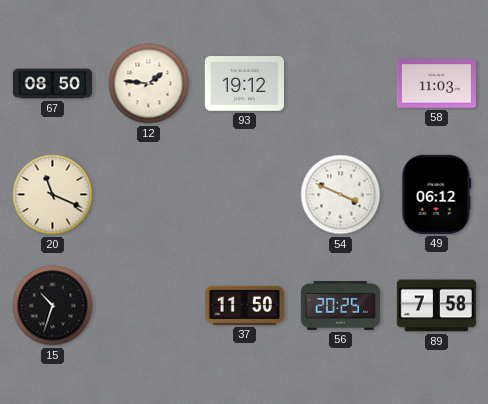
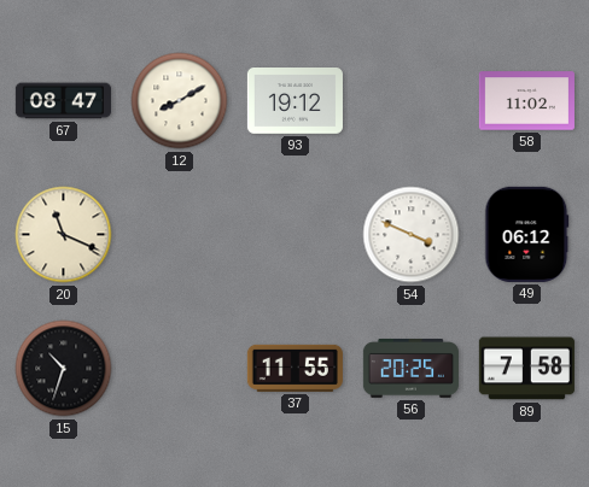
67: 08:50 -> 08:47
12: 1:46 -> 8:10
58: 11:03 -> 11:02
37: 11:50 -> 11:55
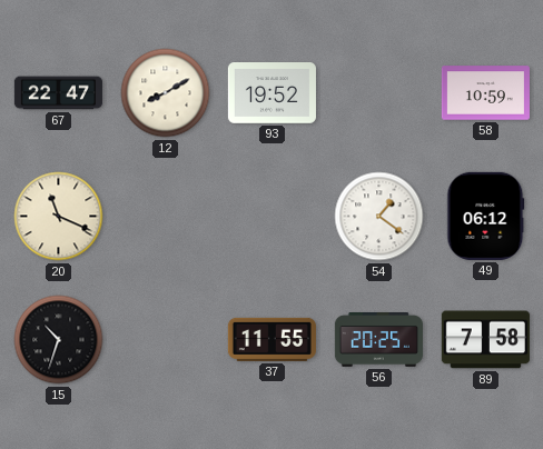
67: 08:47 -> 22:47
93: 19:12 -> 19:52
58: 11:02 -> 10:59
54: 3:49 -> 1:21
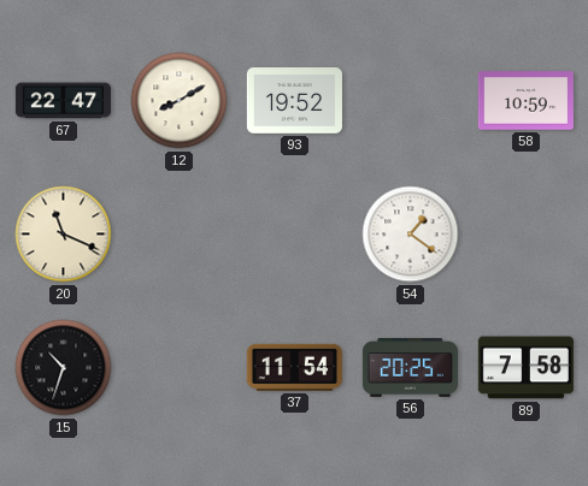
49: 06:12 -> none
37: 11:55 -> 11:54
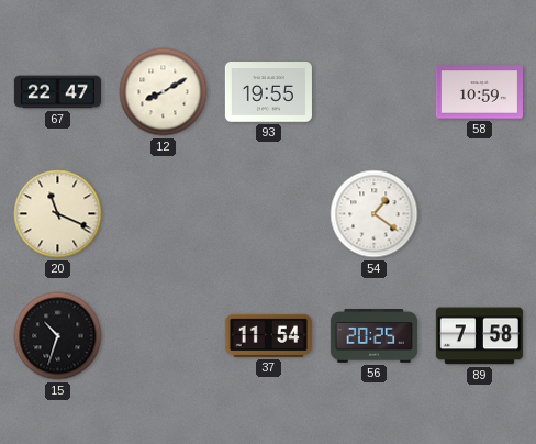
93: 19:52 -> 19:55
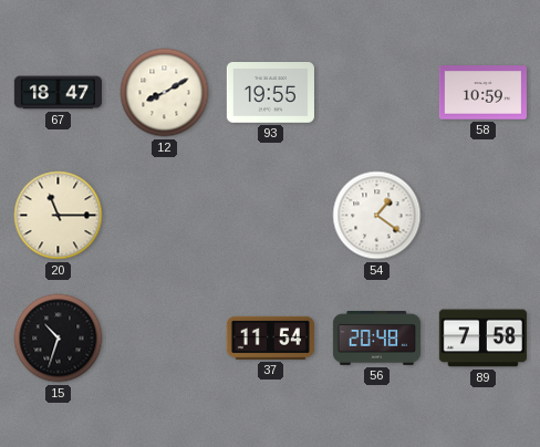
67: 22:47 -> 18:47
20: 11:19 -> 11:15
56: 20:25 -> 20:48
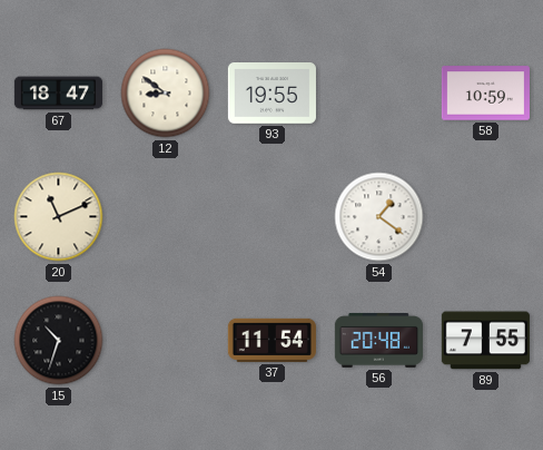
12: 8:10 -> 8:51
20: 11:15 -> 11:11
89: 7:58 -> 7:55
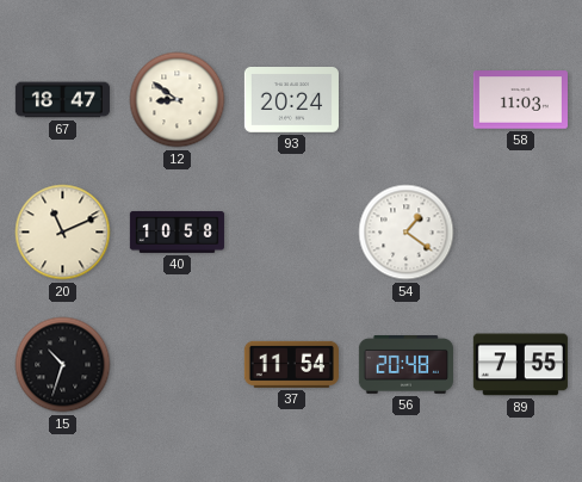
93: 19:55 -> 20:24
58: 10:59 -> 11:03
40: none -> 10:58
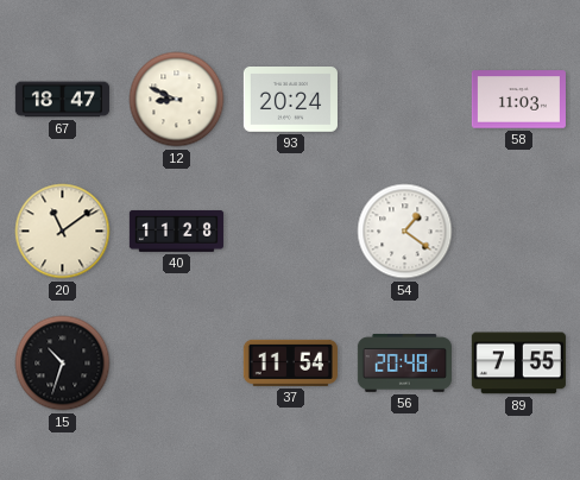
12: 8:51 -> 8:49
20: 11:11 -> 11:09
40: 10:58 -> 11:28
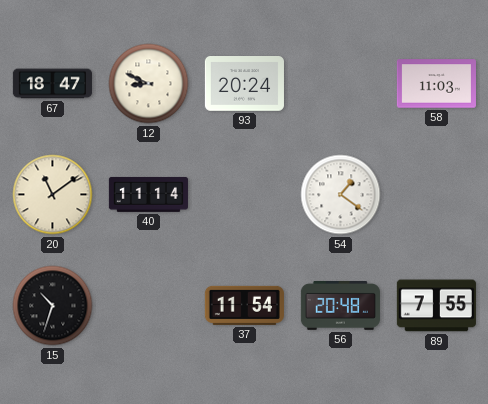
40: 11:28 -> 11:14
